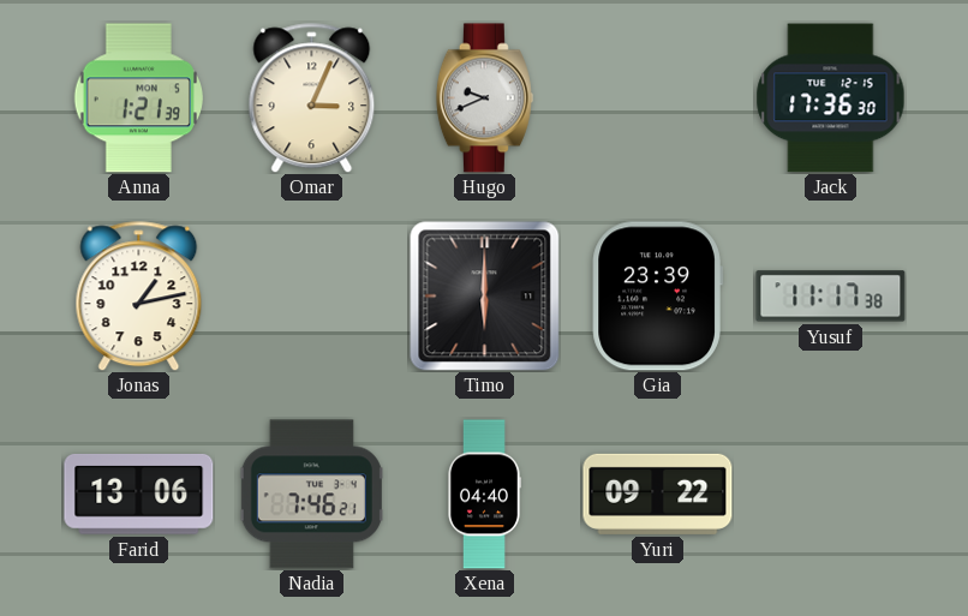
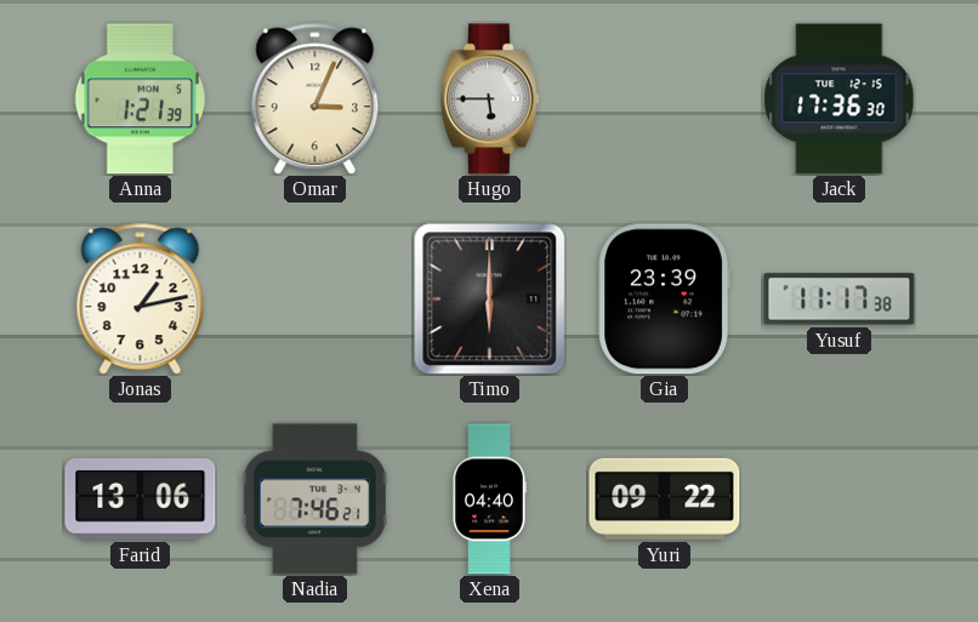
Hugo: 9:41 -> 5:45
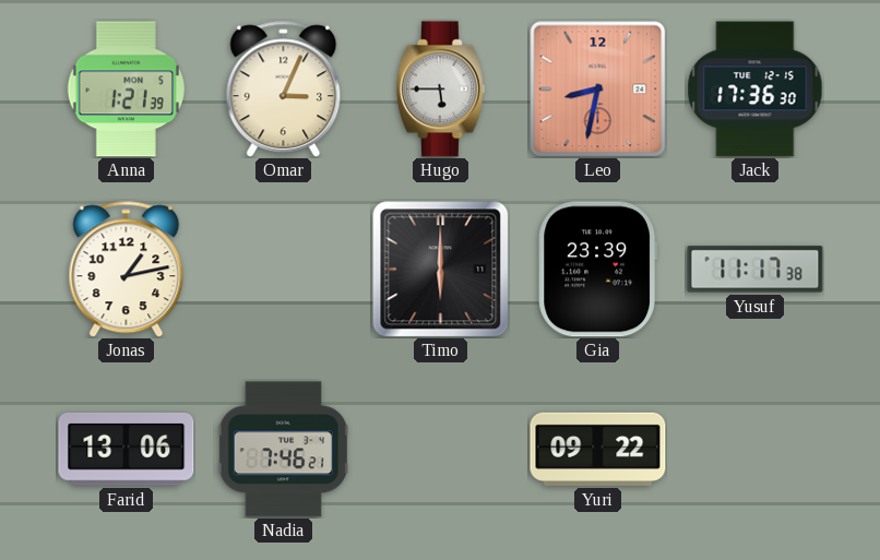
Leo: none -> 8:32
Xena: 04:40 -> none
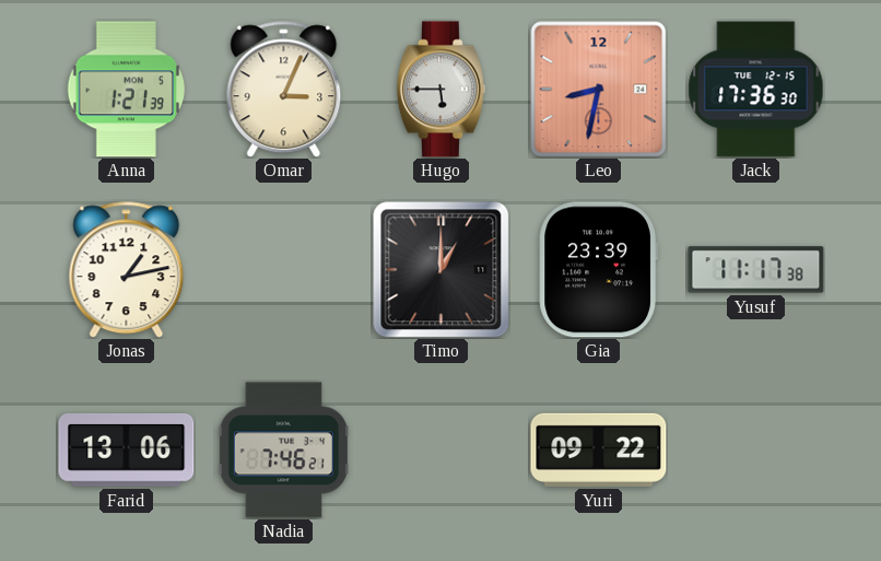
Timo: 6:00 -> 1:00
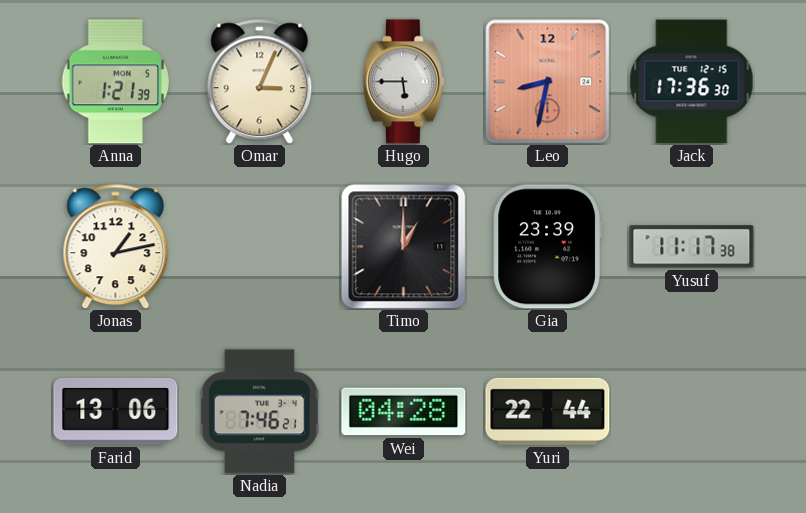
Wei: none -> 04:28
Yuri: 09:22 -> 22:44
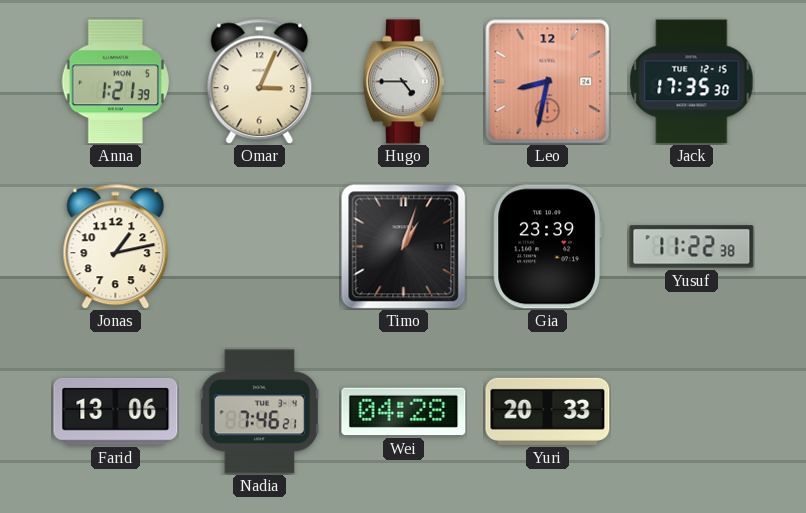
Hugo: 5:45 -> 4:45
Jack: 17:36 -> 17:35
Timo: 1:00 -> 1:03
Yusuf: 11:17 -> 11:22
Yuri: 22:44 -> 20:33
